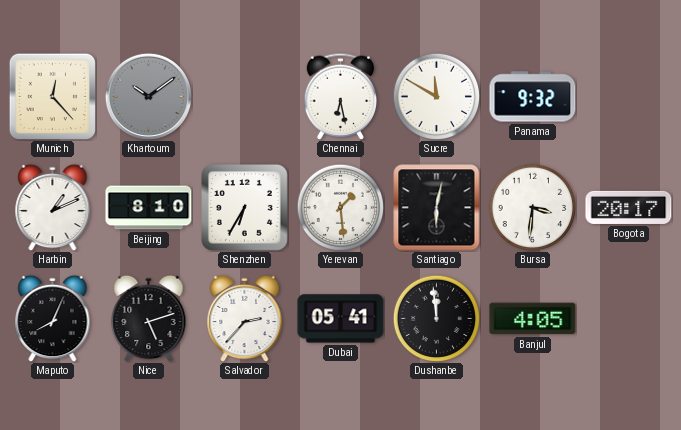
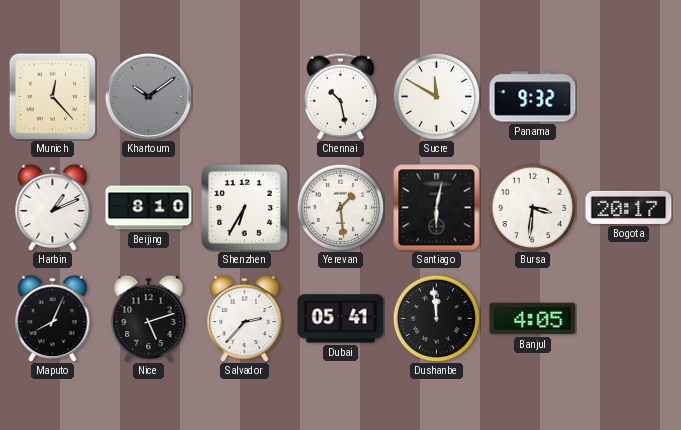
Chennai: 6:28 -> 10:28
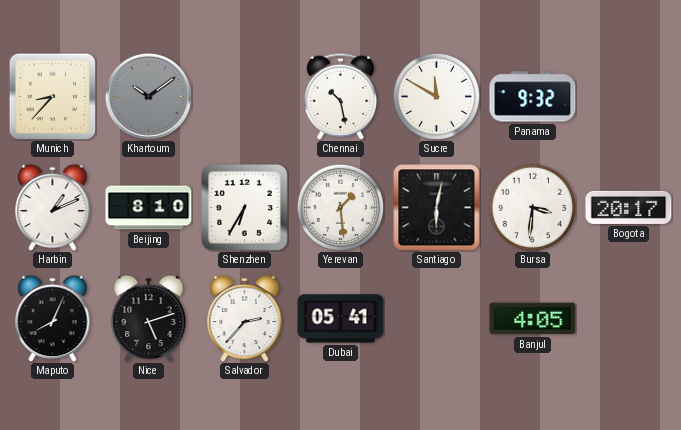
Munich: 12:23 -> 8:37
Dushanbe: 11:59 -> none
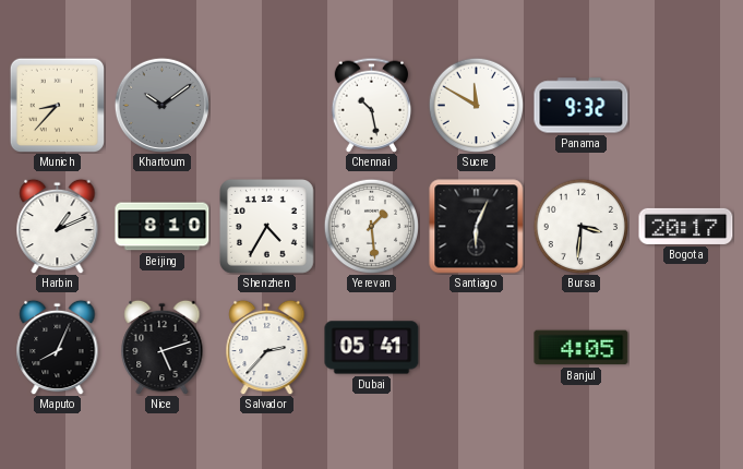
Shenzhen: 6:35 -> 4:35
Santiago: 6:02 -> 6:04
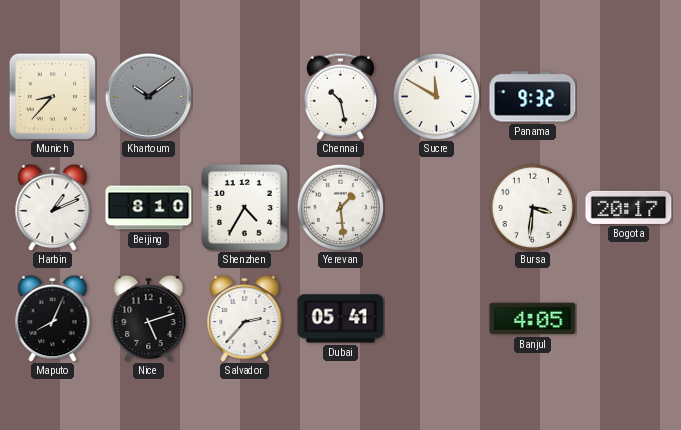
Santiago: 6:04 -> none
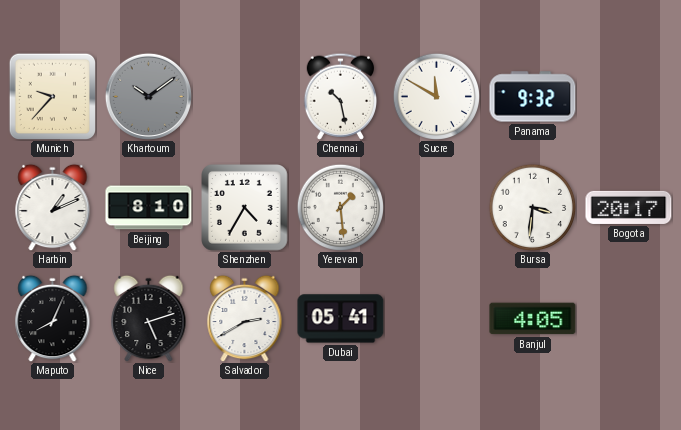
Munich: 8:37 -> 9:37
Salvador: 2:37 -> 2:40
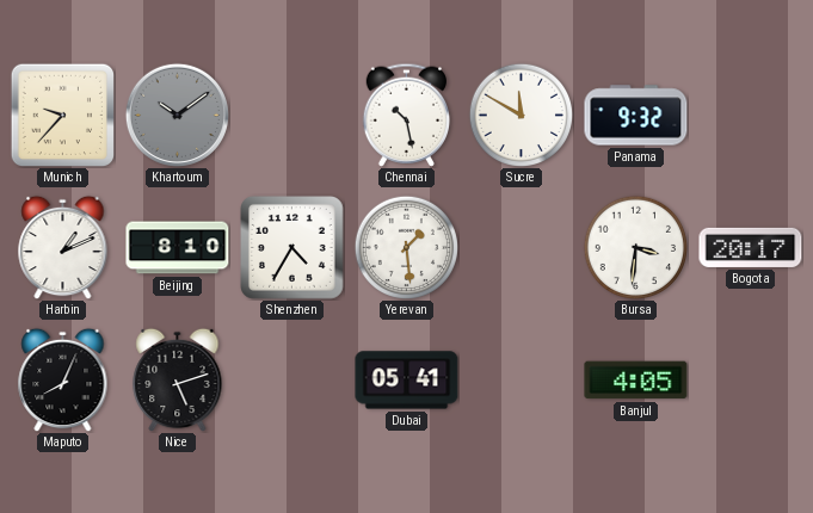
Salvador: 2:40 -> none
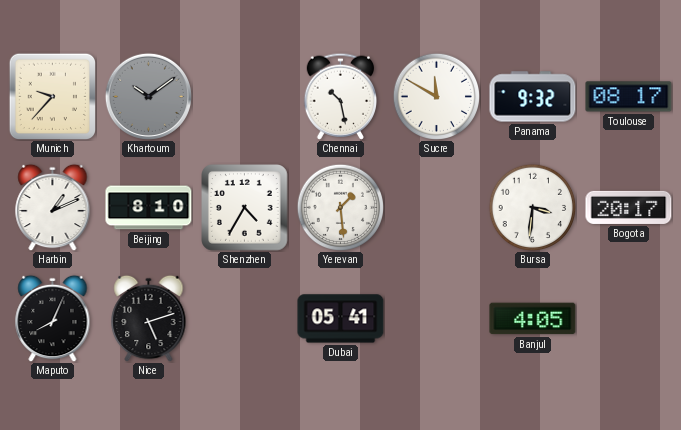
Toulouse: none -> 08:17
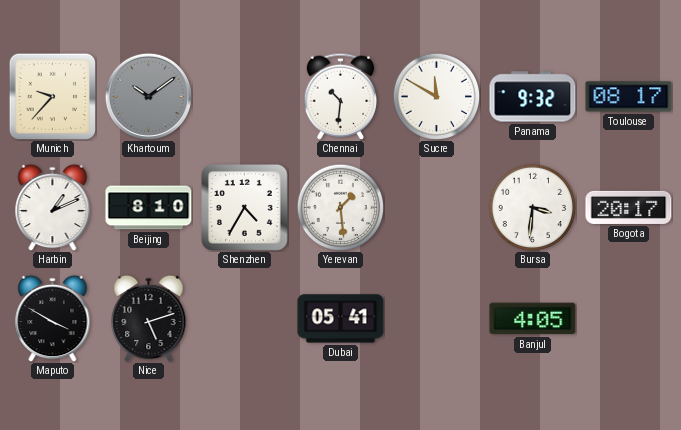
Chennai: 10:28 -> 10:31
Maputo: 8:04 -> 3:50
